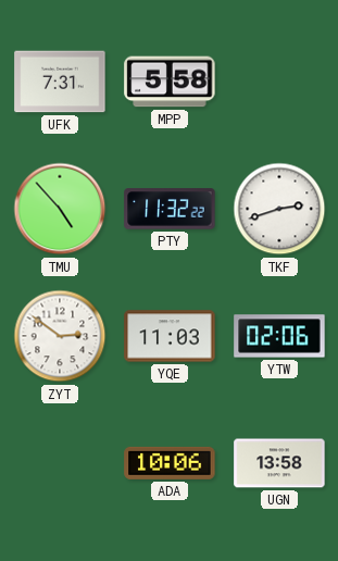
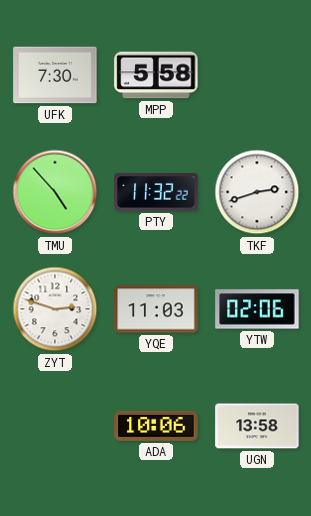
UFK: 7:31 -> 7:30
ZYT: 2:51 -> 2:48
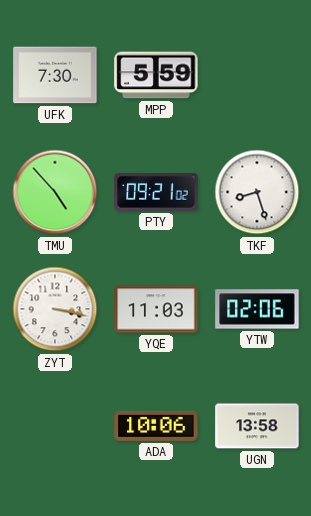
MPP: 5:58 -> 5:59
PTY: 11:32 -> 09:21
TKF: 2:42 -> 8:27
ZYT: 2:48 -> 3:17
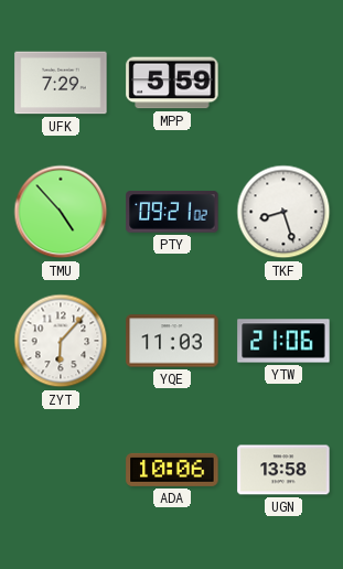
UFK: 7:30 -> 7:29
ZYT: 3:17 -> 6:07
YTW: 02:06 -> 21:06
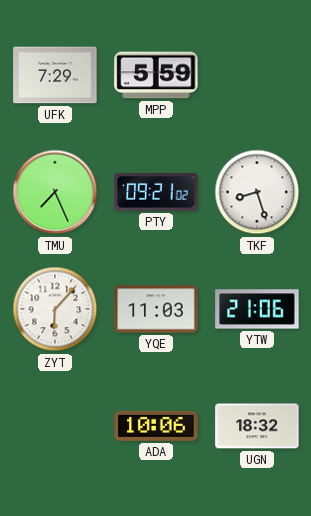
TMU: 4:53 -> 7:26
UGN: 13:58 -> 18:32
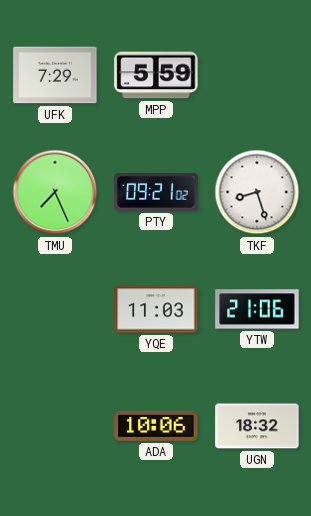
ZYT: 6:07 -> none
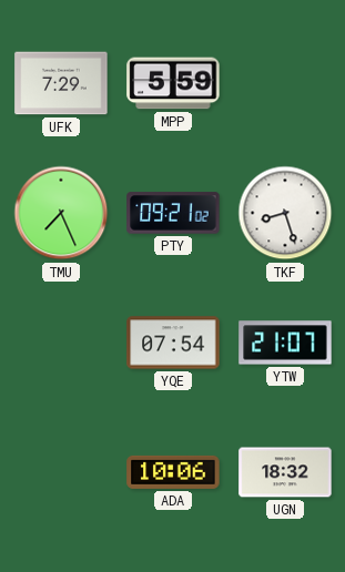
YQE: 11:03 -> 07:54
YTW: 21:06 -> 21:07
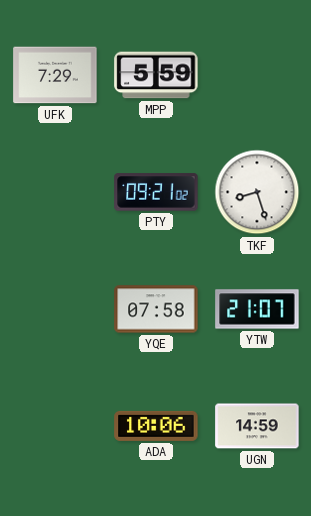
TMU: 7:26 -> none
YQE: 07:54 -> 07:58
UGN: 18:32 -> 14:59
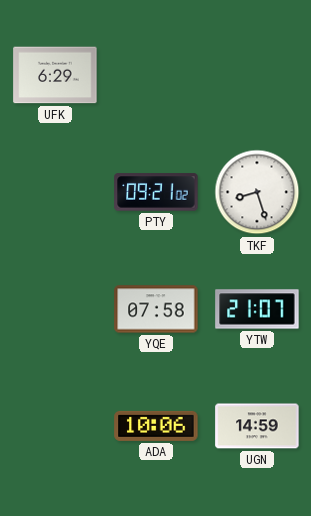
UFK: 7:29 -> 6:29
MPP: 5:59 -> none
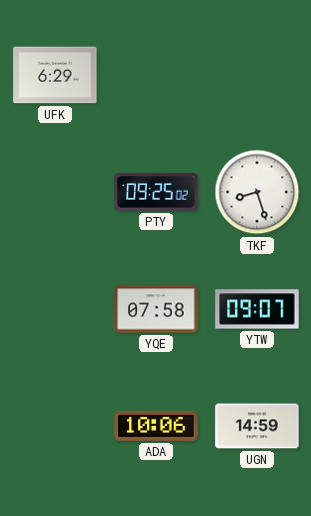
PTY: 09:21 -> 09:25
YTW: 21:07 -> 09:07
